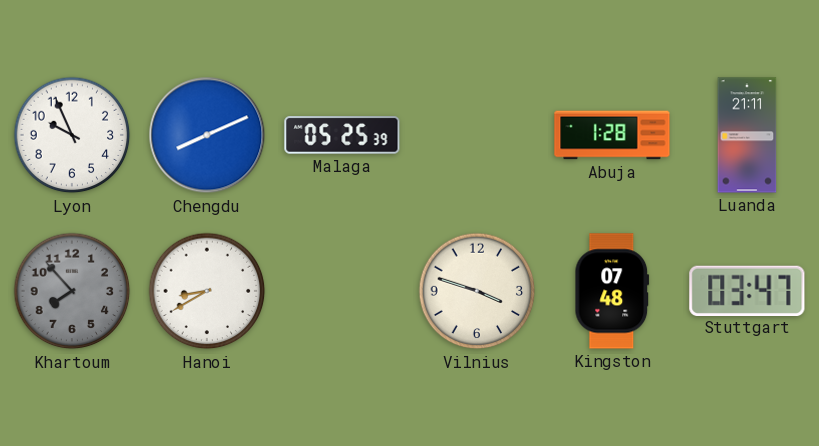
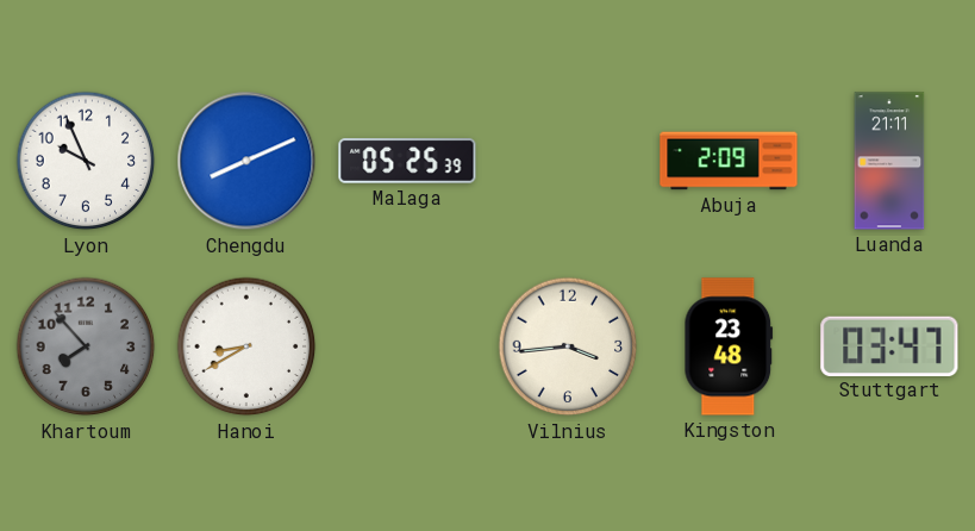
Abuja: 1:28 -> 2:09
Vilnius: 3:48 -> 3:44
Kingston: 07:48 -> 23:48
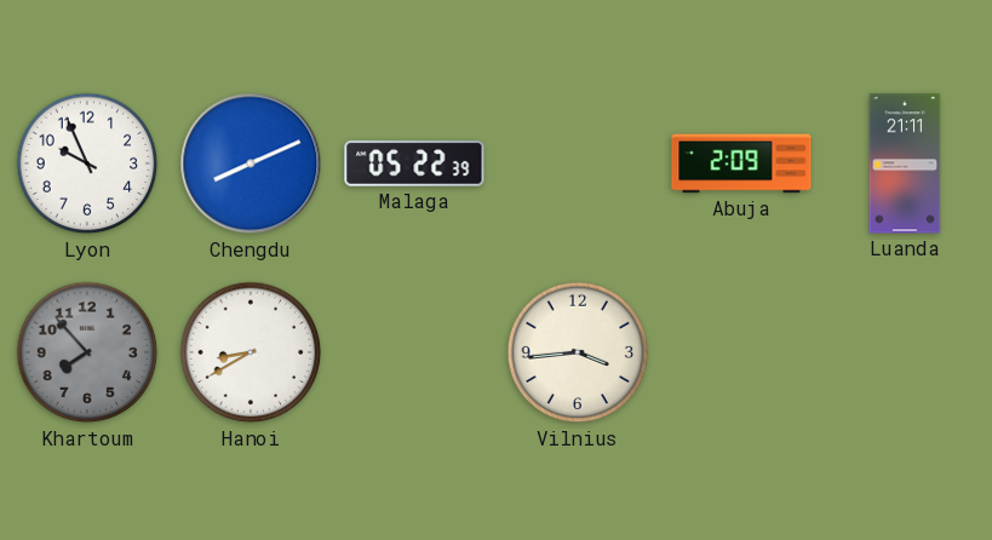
Malaga: 05:25 -> 05:22
Kingston: 23:48 -> none
Stuttgart: 03:47 -> none
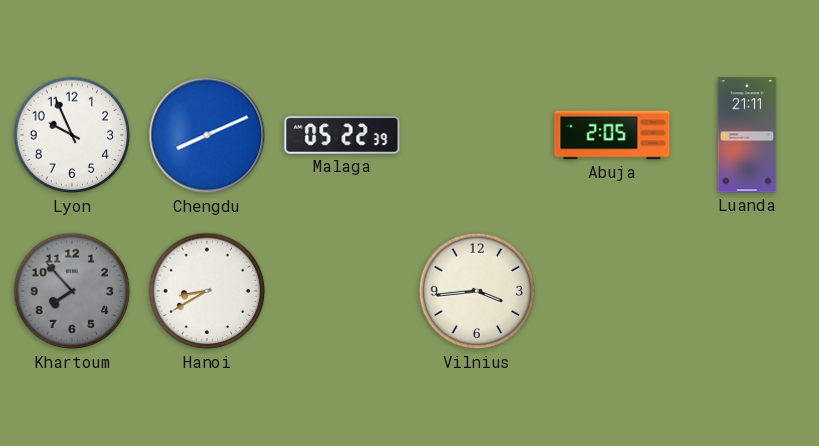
Abuja: 2:09 -> 2:05
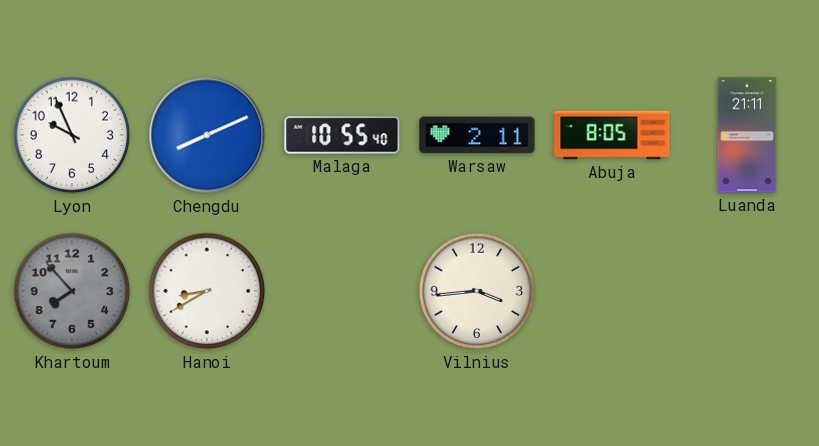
Malaga: 05:22 -> 10:55
Warsaw: none -> 2:11
Abuja: 2:05 -> 8:05
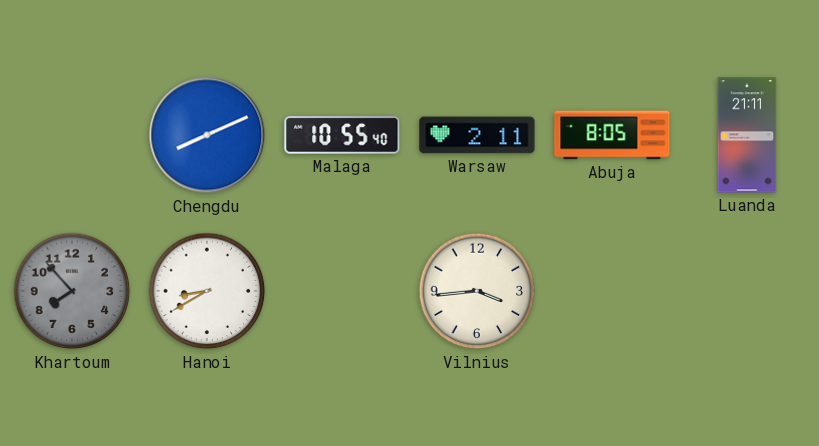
Lyon: 9:56 -> none
